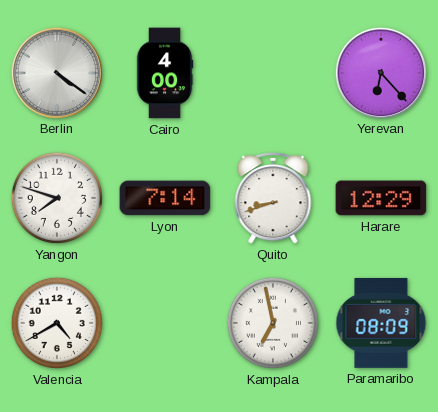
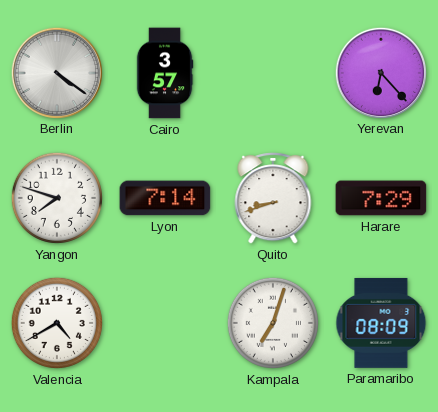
Cairo: 4:00 -> 3:57
Harare: 12:29 -> 7:29
Kampala: 6:58 -> 7:03
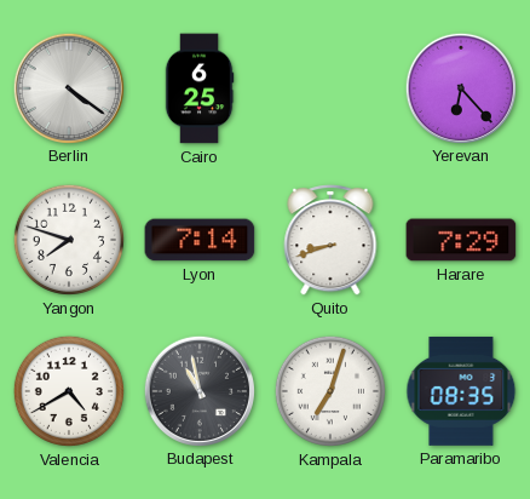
Cairo: 3:57 -> 6:25
Budapest: none -> 10:58
Paramaribo: 08:09 -> 08:35
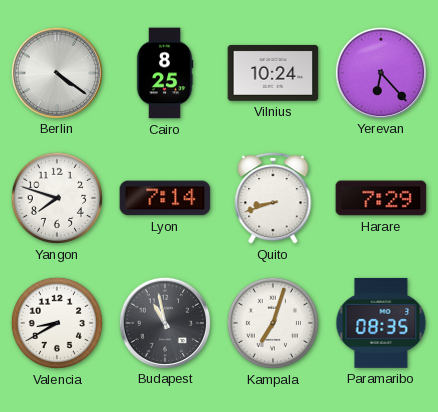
Cairo: 6:25 -> 8:25
Vilnius: none -> 10:24
Valencia: 4:40 -> 8:40
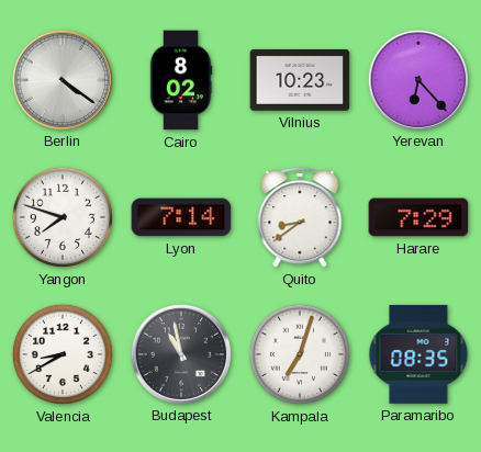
Cairo: 8:25 -> 8:02
Vilnius: 10:24 -> 10:23
Quito: 8:42 -> 8:39
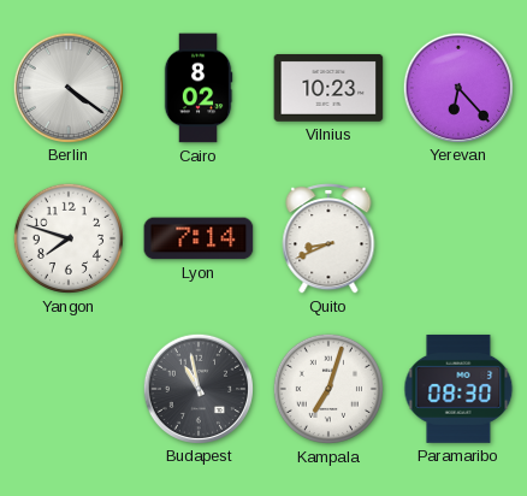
Quito: 8:39 -> 8:41
Harare: 7:29 -> none
Valencia: 8:40 -> none
Paramaribo: 08:35 -> 08:30
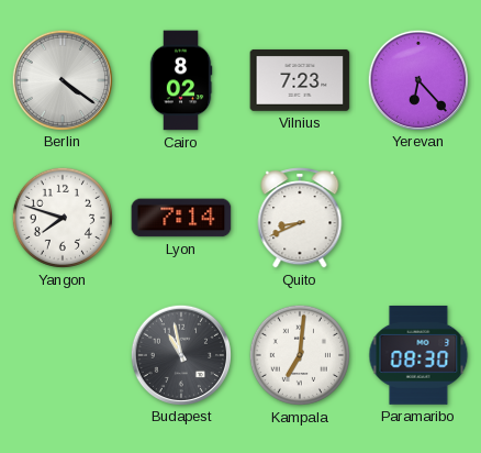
Vilnius: 10:23 -> 7:23
Kampala: 7:03 -> 7:01
